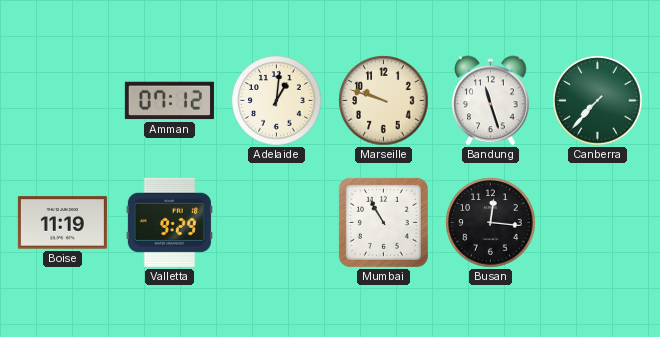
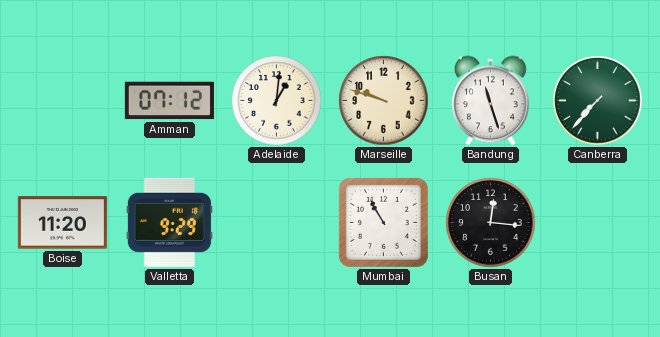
Boise: 11:19 -> 11:20
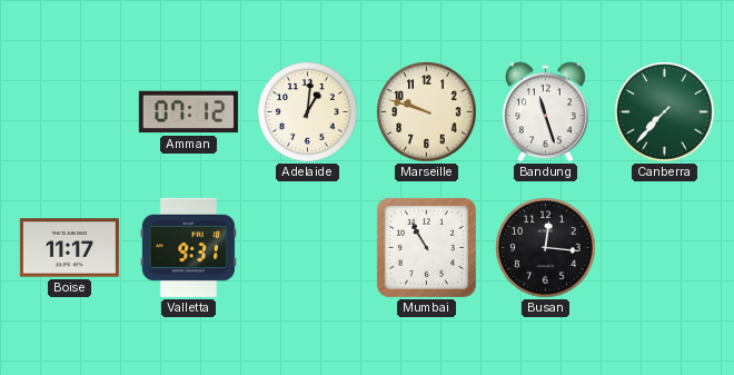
Boise: 11:20 -> 11:17
Valletta: 9:29 -> 9:31
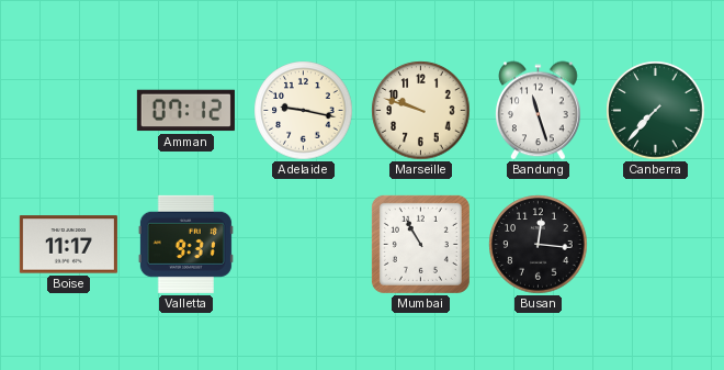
Adelaide: 1:01 -> 9:17
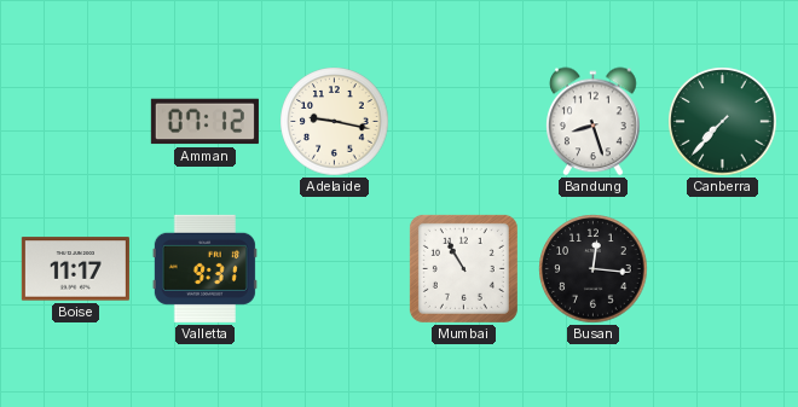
Marseille: 9:48 -> none
Bandung: 11:27 -> 8:27
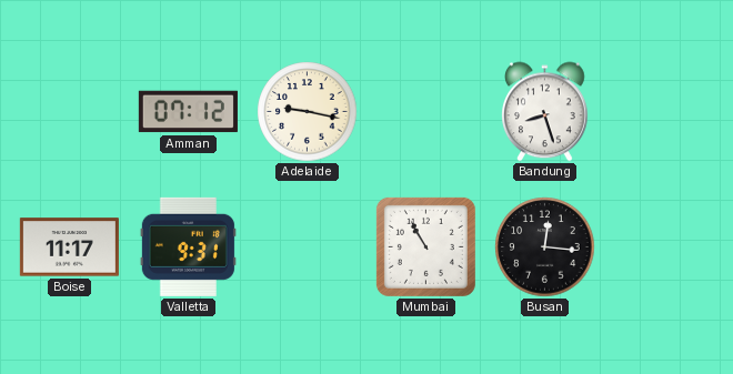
Canberra: 7:37 -> none
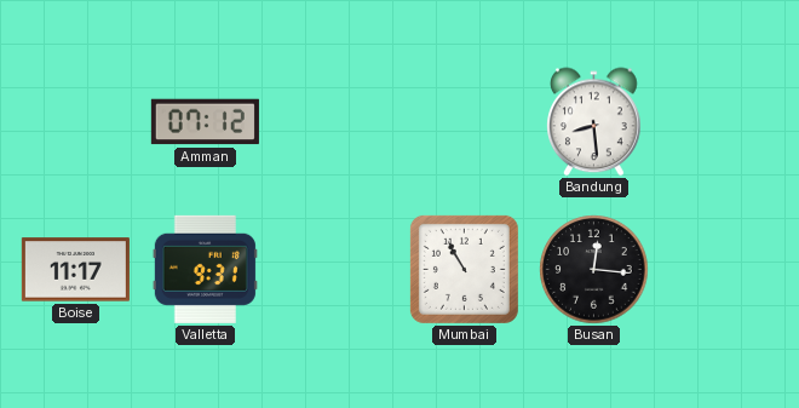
Adelaide: 9:17 -> none
Bandung: 8:27 -> 8:29
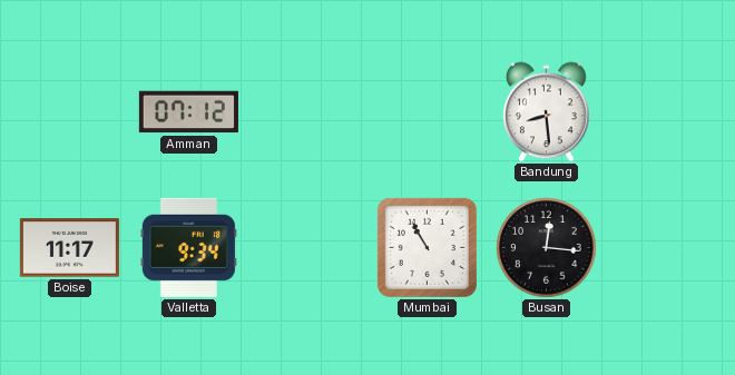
Valletta: 9:31 -> 9:34
